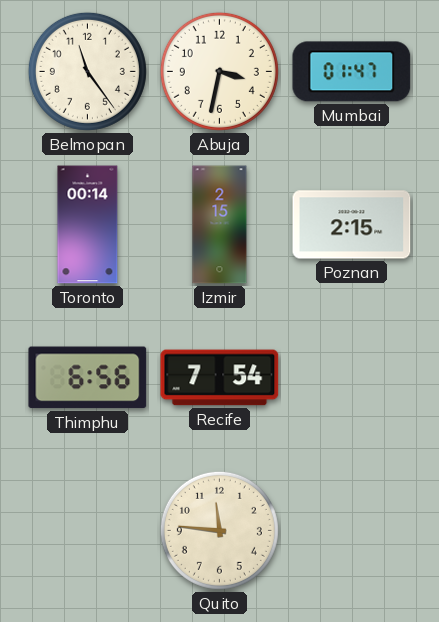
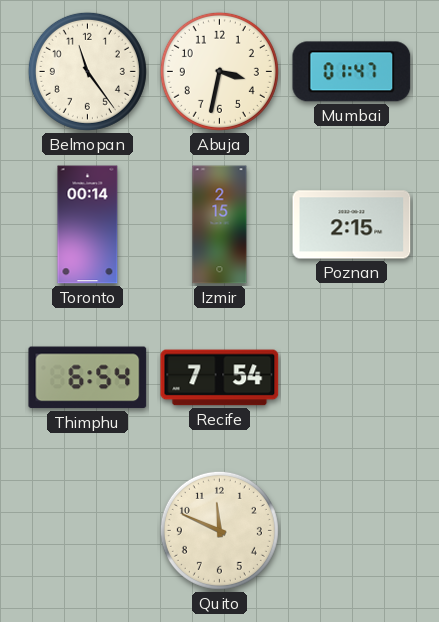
Thimphu: 6:56 -> 6:54
Quito: 11:46 -> 11:49
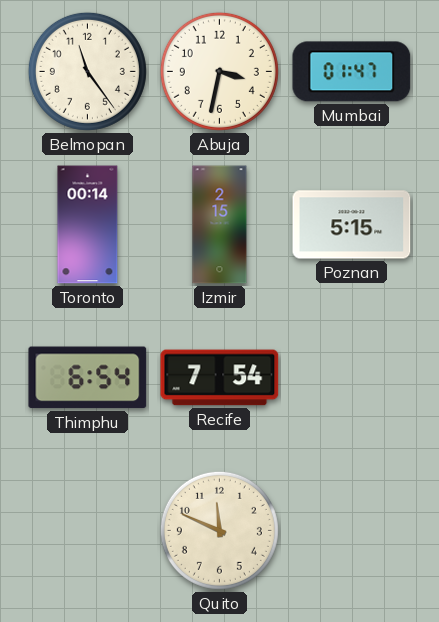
Poznan: 2:15 -> 5:15
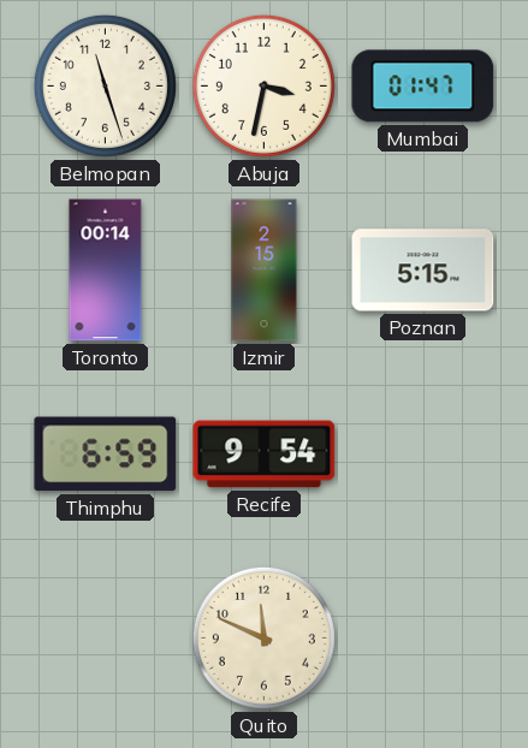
Belmopan: 11:24 -> 11:27
Thimphu: 6:54 -> 6:59
Recife: 7:54 -> 9:54
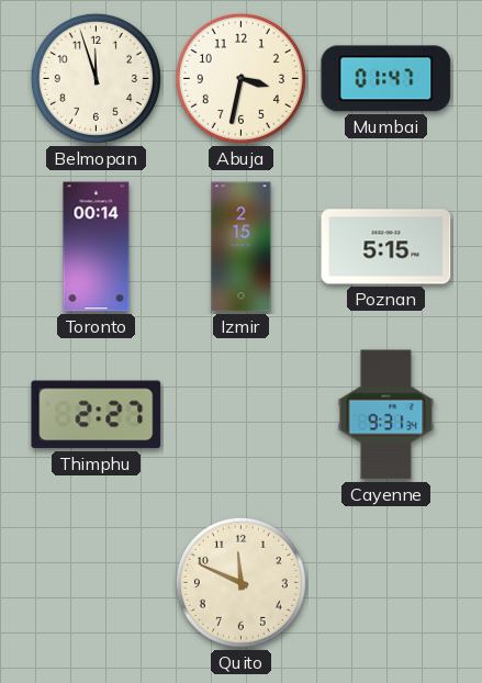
Belmopan: 11:27 -> 11:57
Thimphu: 6:59 -> 2:27
Recife: 9:54 -> none
Cayenne: none -> 9:31
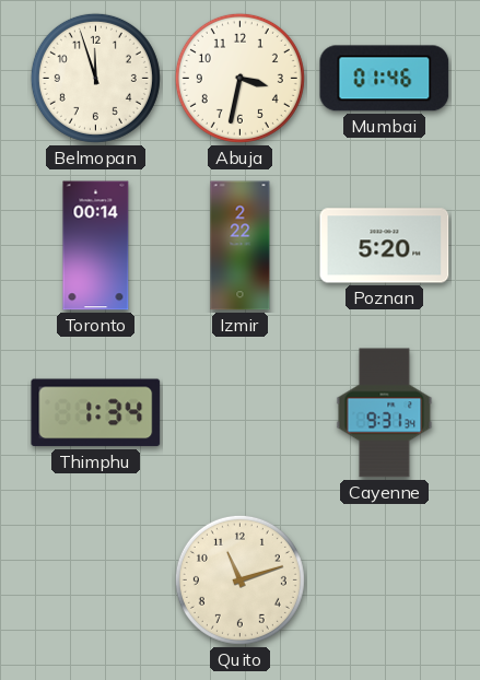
Mumbai: 01:47 -> 01:46
Izmir: 2:15 -> 2:22
Poznan: 5:15 -> 5:20
Thimphu: 2:27 -> 1:34
Quito: 11:49 -> 11:12
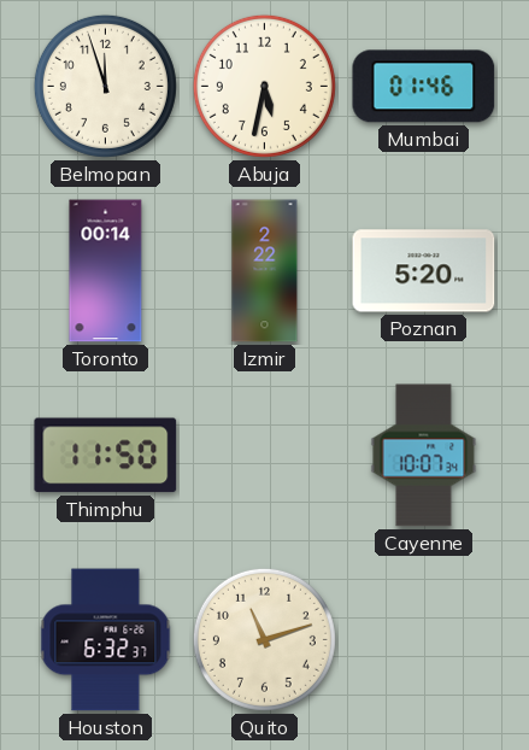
Abuja: 3:32 -> 5:32
Thimphu: 1:34 -> 11:50
Cayenne: 9:31 -> 10:07
Houston: none -> 6:32
